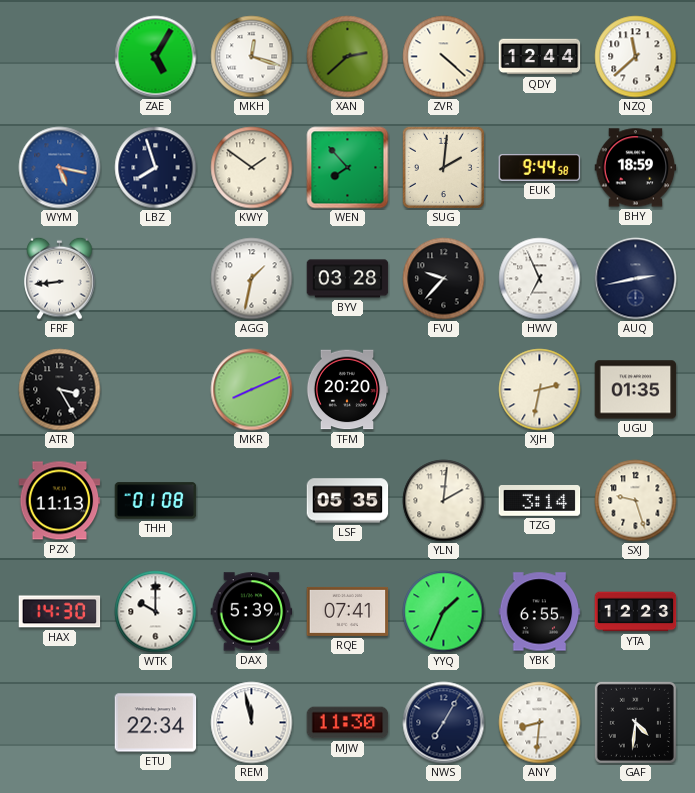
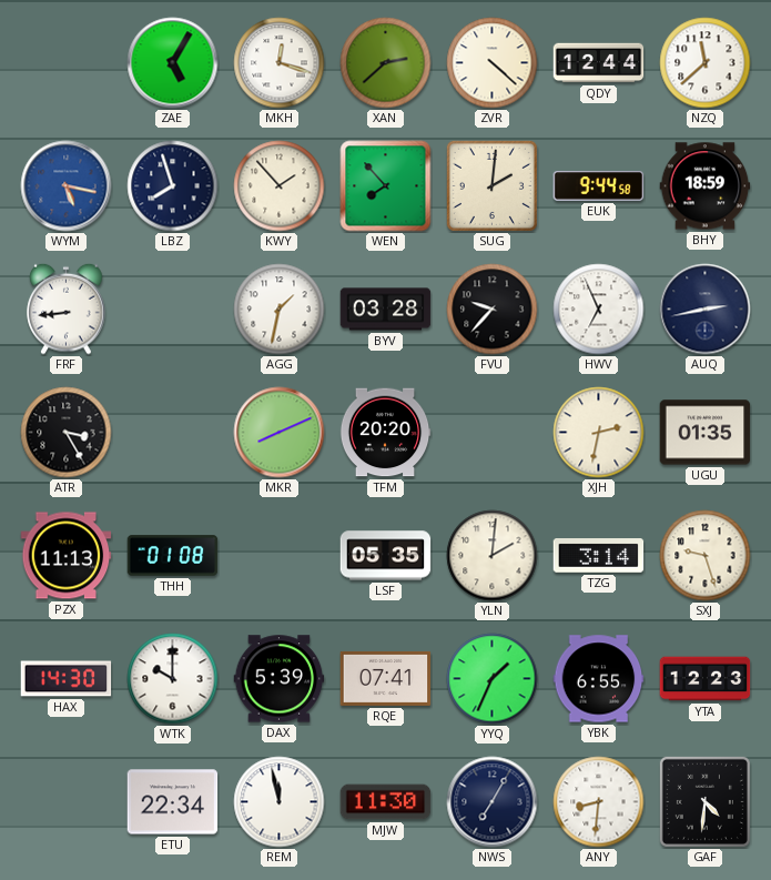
KWY: 1:51 -> 1:53
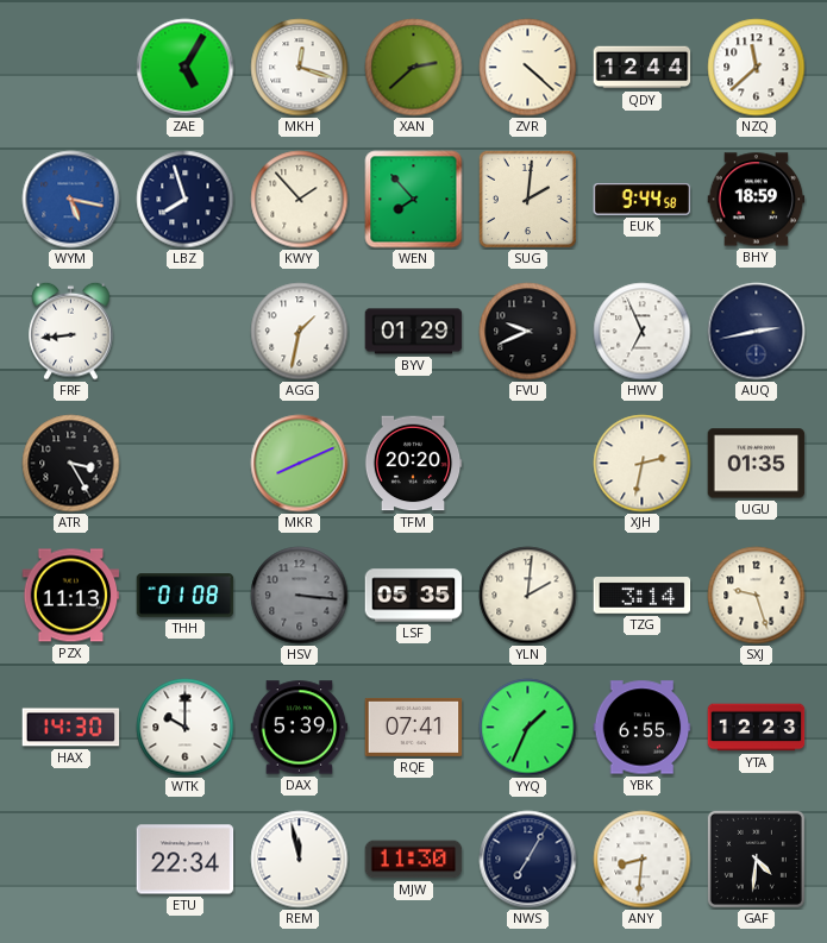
BYV: 03:28 -> 01:29
FVU: 9:37 -> 9:41
HSV: none -> 3:16
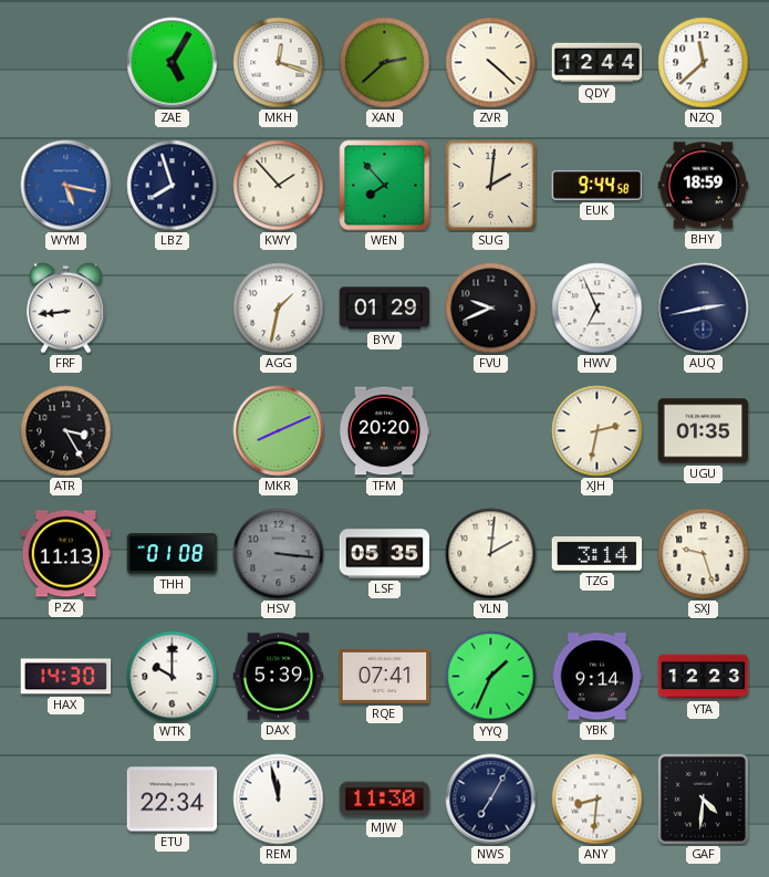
YBK: 6:55 -> 9:14
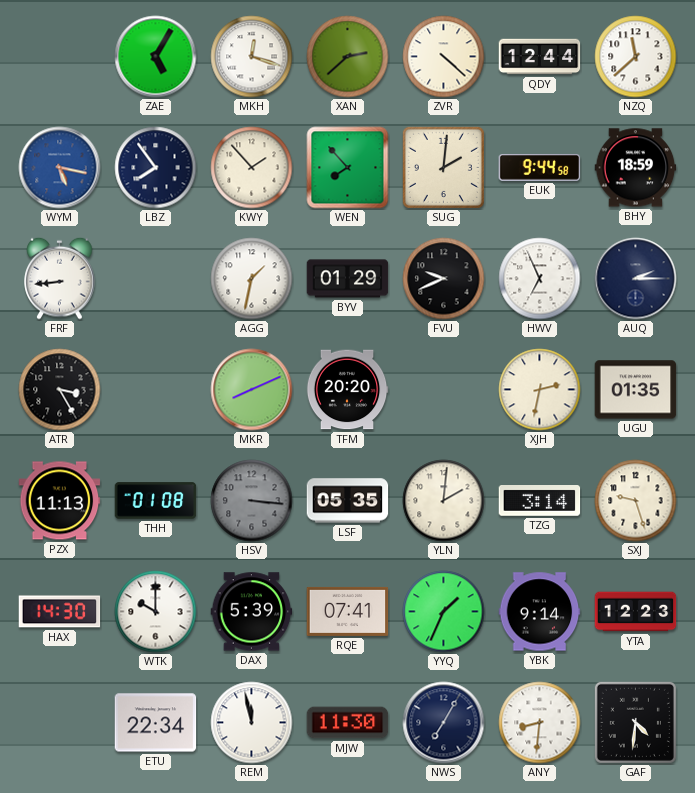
LBZ: 7:57 -> 7:54
AUQ: 2:43 -> 2:15
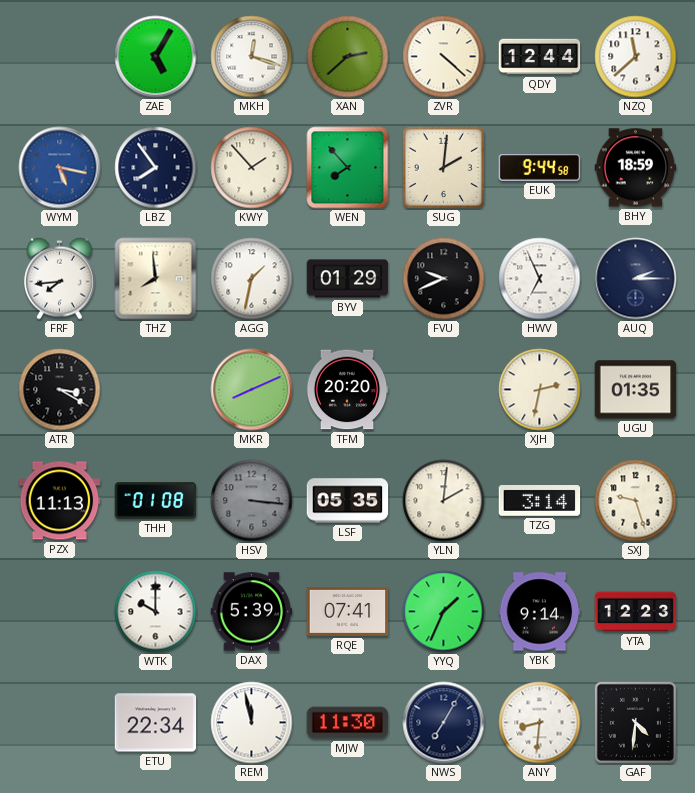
FRF: 8:44 -> 7:44
THZ: none -> 7:59
ATR: 3:25 -> 3:20
HAX: 14:30 -> none
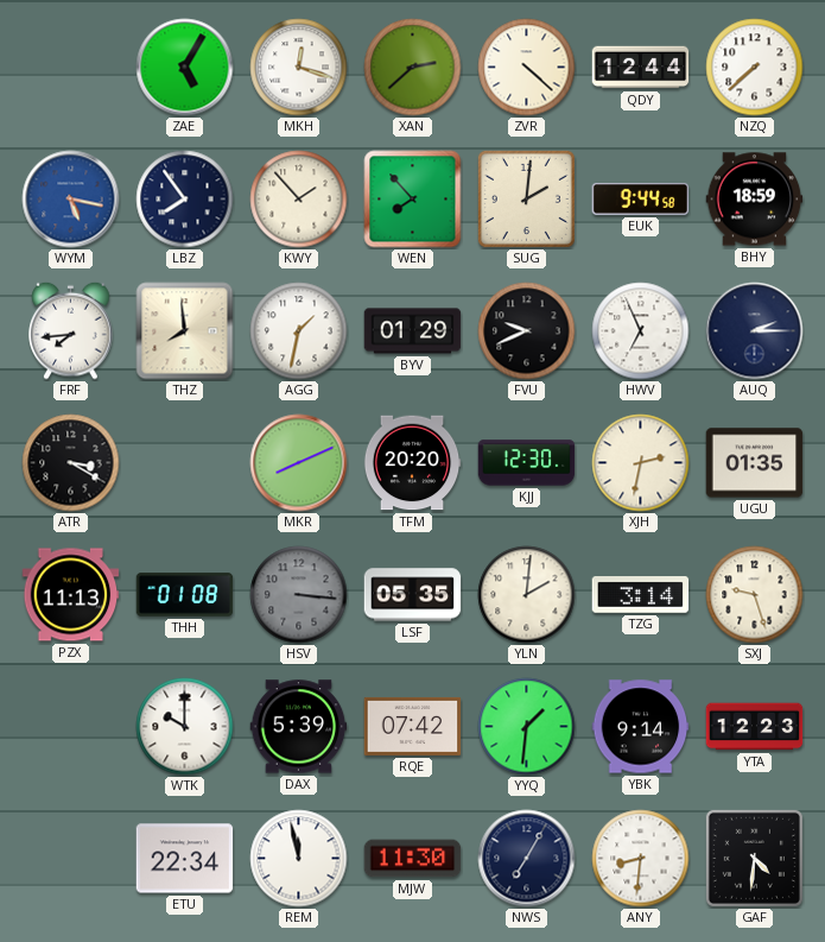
NZQ: 11:38 -> 7:38
KJJ: none -> 12:30
RQE: 07:41 -> 07:42
YYQ: 1:34 -> 1:31
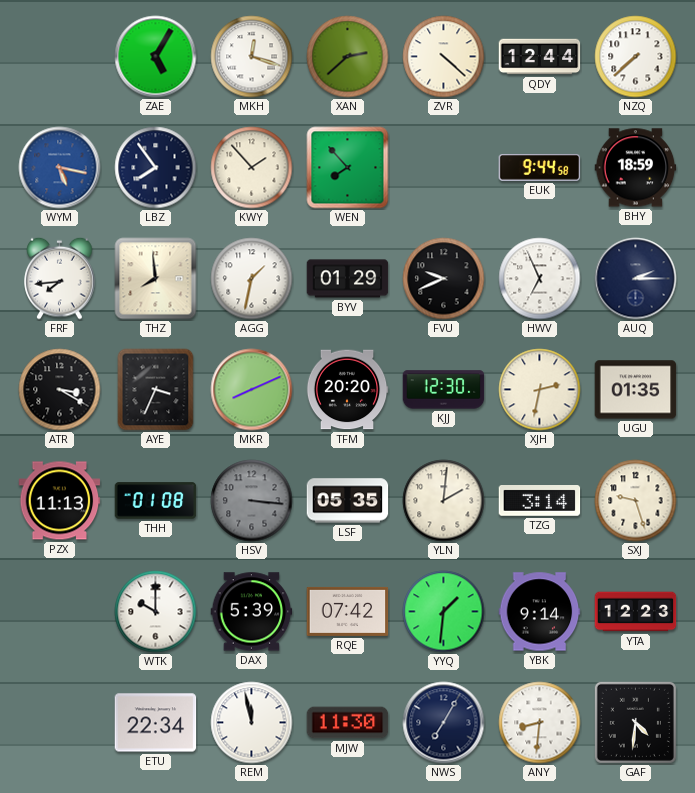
SUG: 2:01 -> none
AYE: none -> 3:34
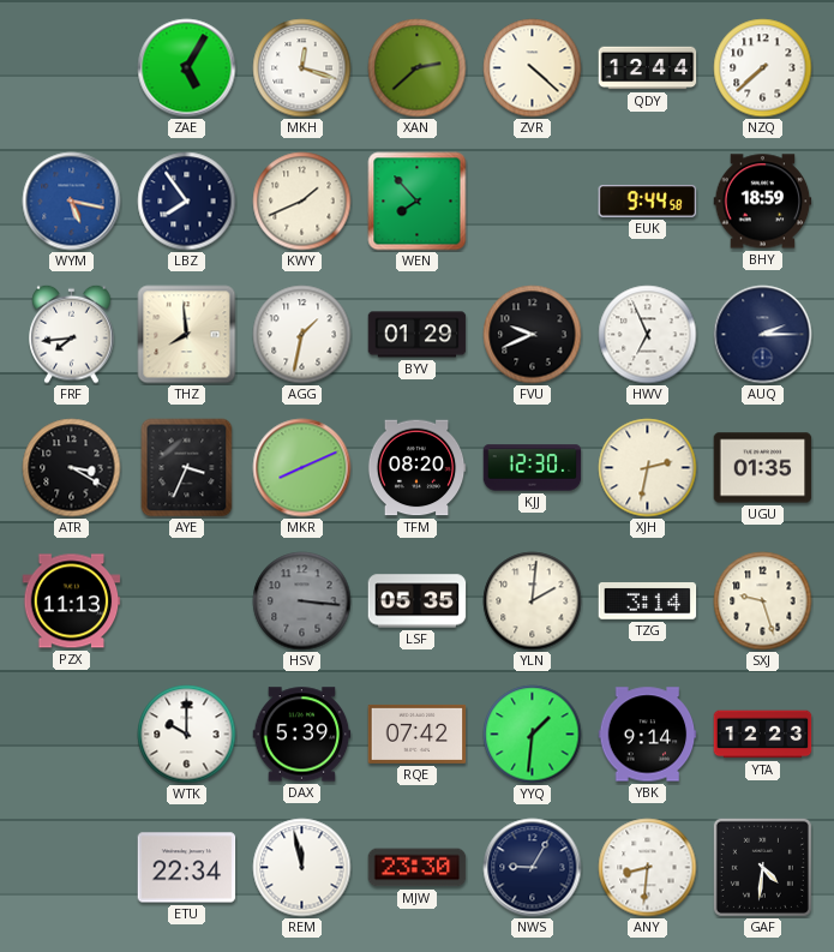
KWY: 1:53 -> 1:41
TFM: 20:20 -> 08:20
THH: 01:08 -> none
MJW: 11:30 -> 23:30
NWS: 7:05 -> 9:05
